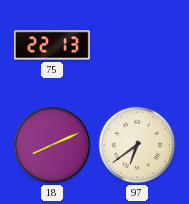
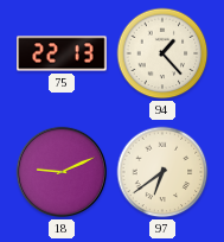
94: none -> 1:23
18: 8:11 -> 9:11
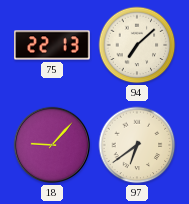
94: 1:23 -> 7:08
18: 9:11 -> 9:07
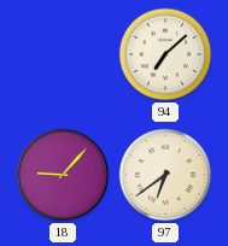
75: 22:13 -> none
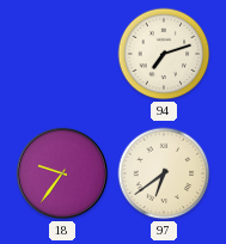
94: 7:08 -> 7:12
18: 9:07 -> 9:36
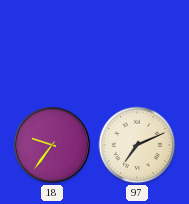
94: 7:12 -> none
97: 6:39 -> 7:11
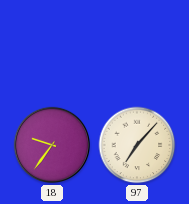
97: 7:11 -> 7:07
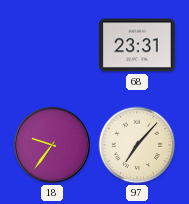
68: none -> 23:31
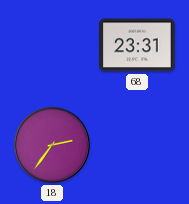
18: 9:36 -> 2:36
97: 7:07 -> none
